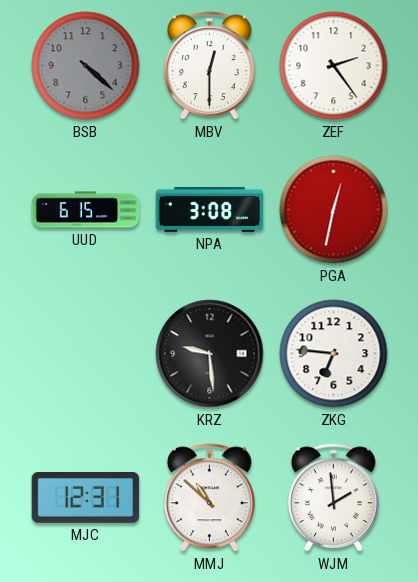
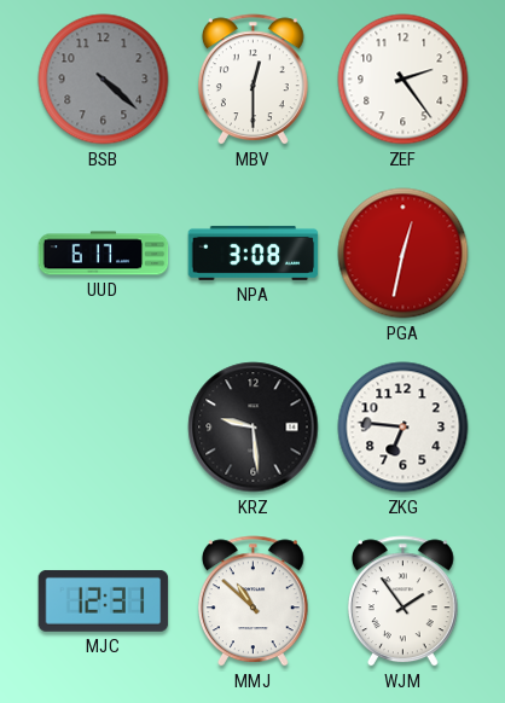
UUD: 6:15 -> 6:17
WJM: 1:59 -> 1:54
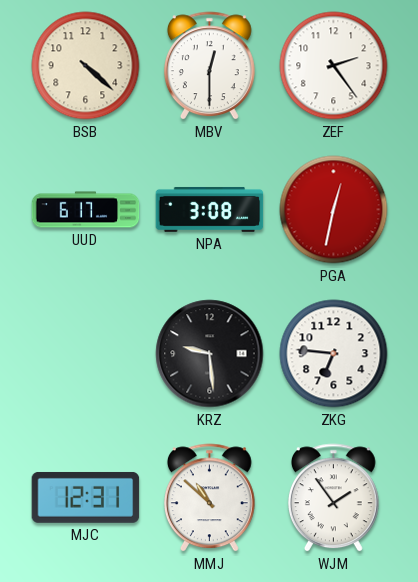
BSB dial: grey -> cream
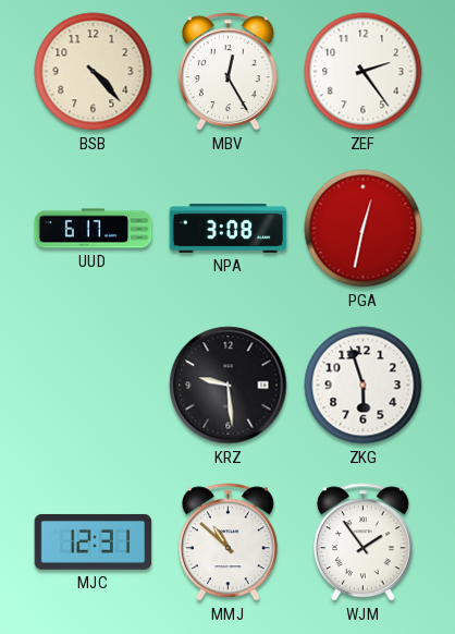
BSB: 4:22 -> 4:23
MBV: 12:30 -> 12:25
ZKG: 6:46 -> 5:57
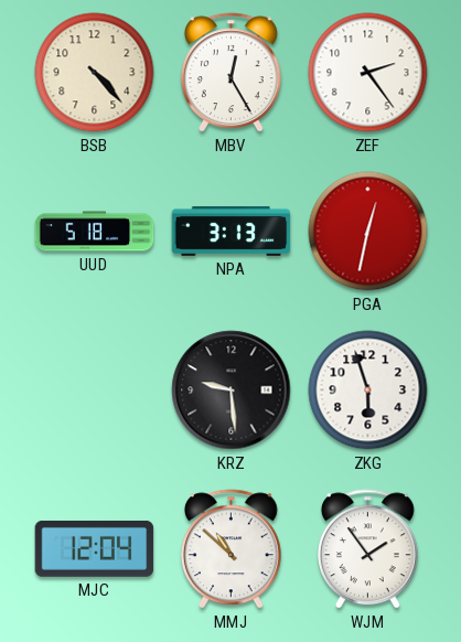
UUD: 6:17 -> 5:18
NPA: 3:08 -> 3:13
MJC: 12:31 -> 12:04
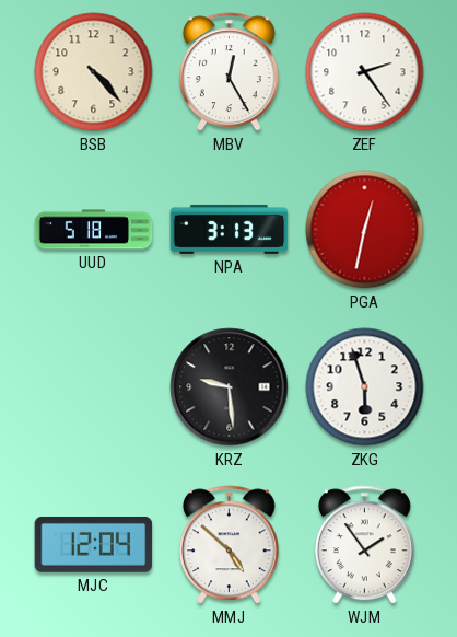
MMJ: 10:52 -> 4:52
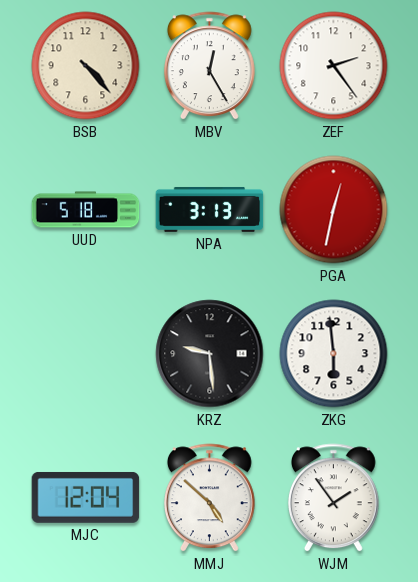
ZKG: 5:57 -> 5:59
